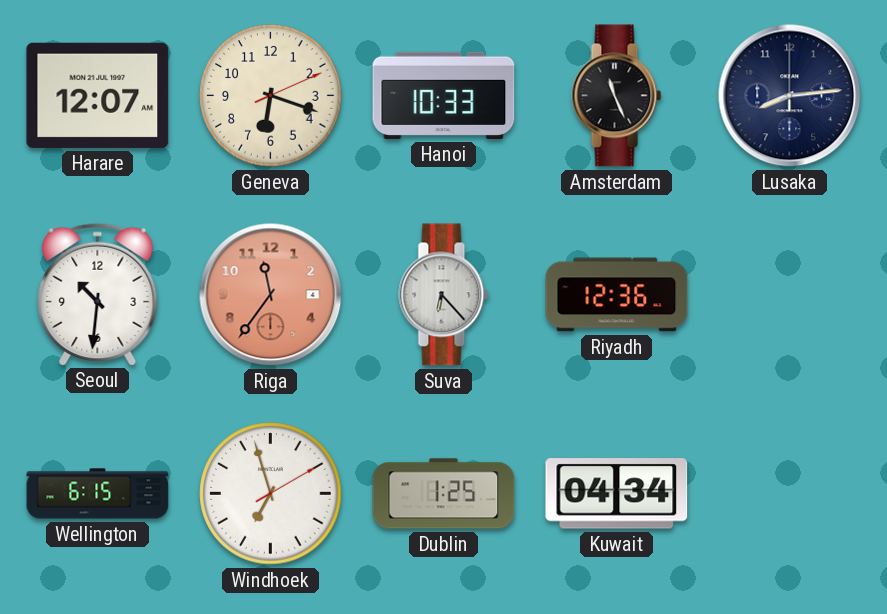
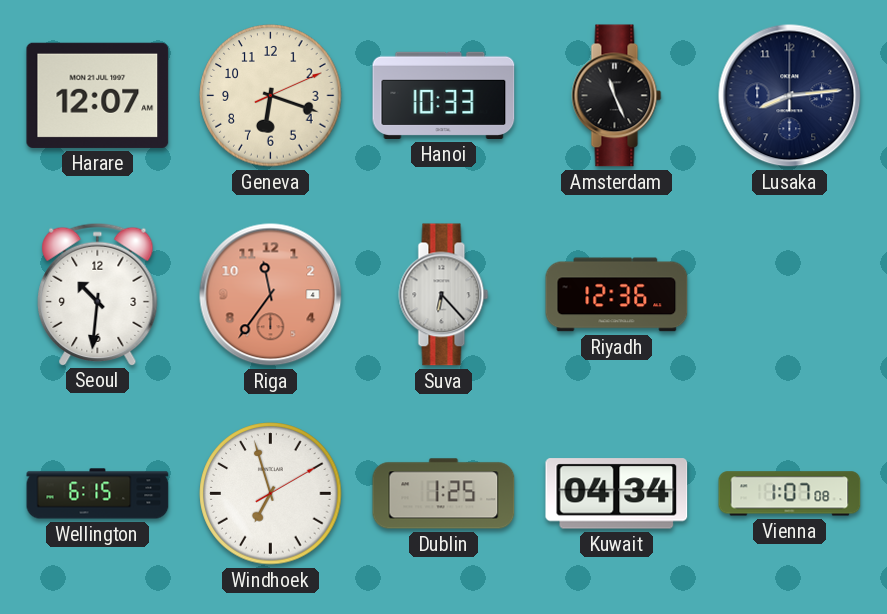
Vienna: none -> 1:07
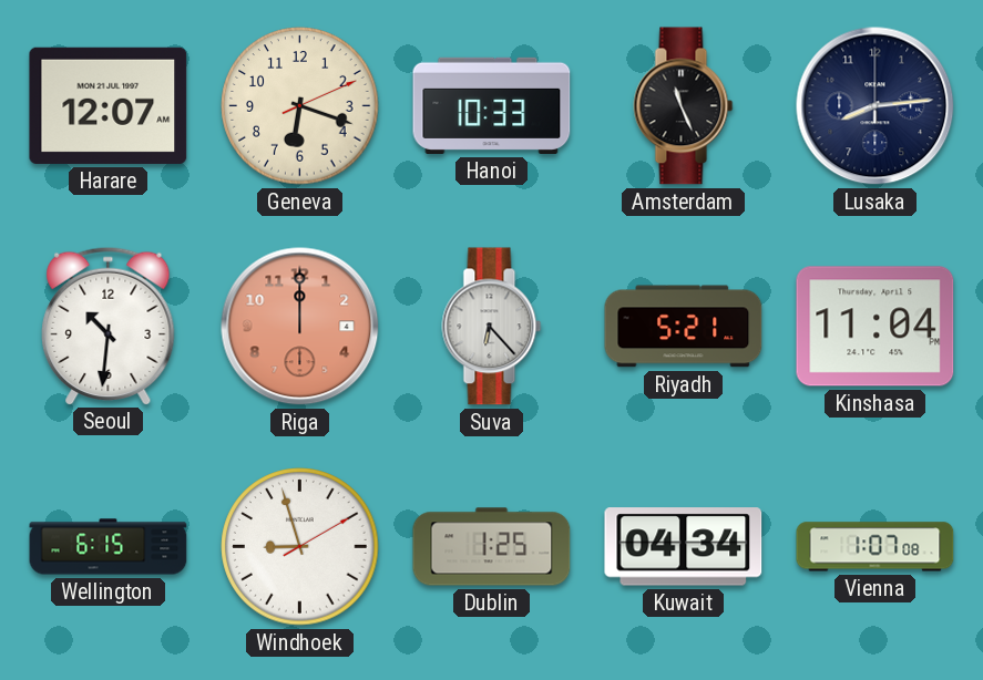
Riga: 11:36 -> 12:00
Riyadh: 12:36 -> 5:21
Kinshasa: none -> 11:04
Windhoek: 6:57 -> 8:57
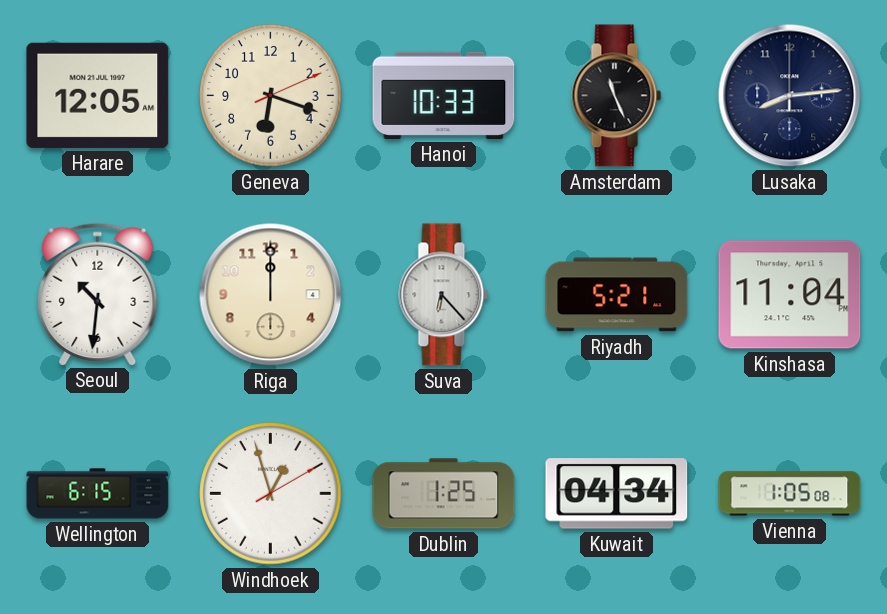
Harare: 12:07 -> 12:05
Riga dial: salmon -> cream
Windhoek: 8:57 -> 12:57
Vienna: 1:07 -> 1:05
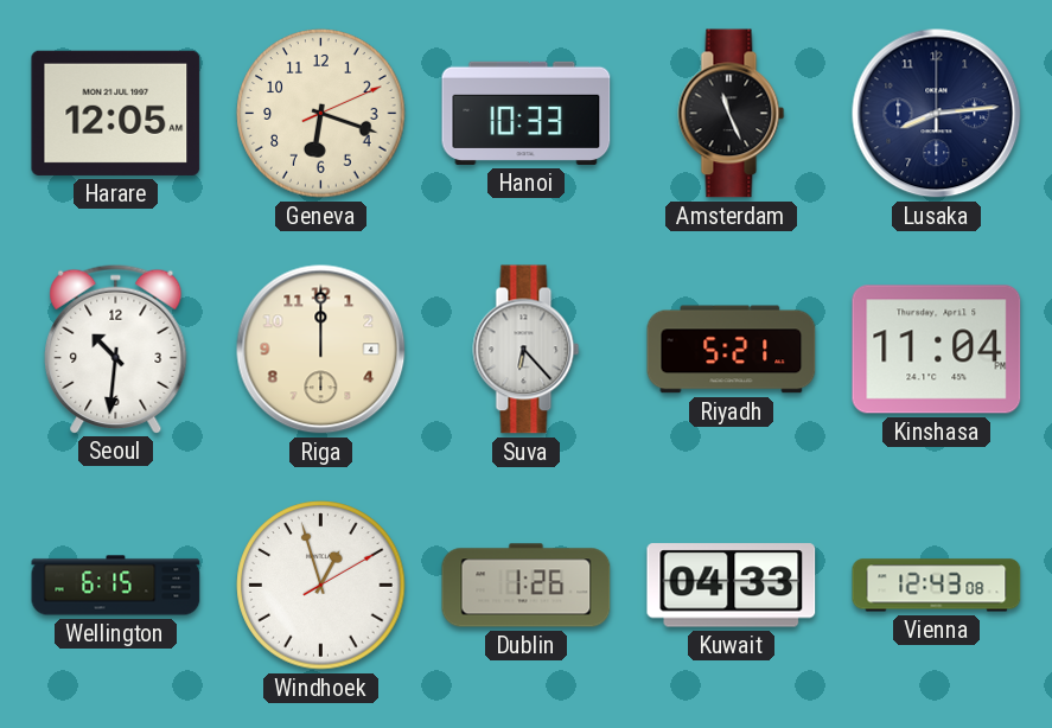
Dublin: 1:25 -> 1:26
Kuwait: 04:34 -> 04:33
Vienna: 1:05 -> 12:43
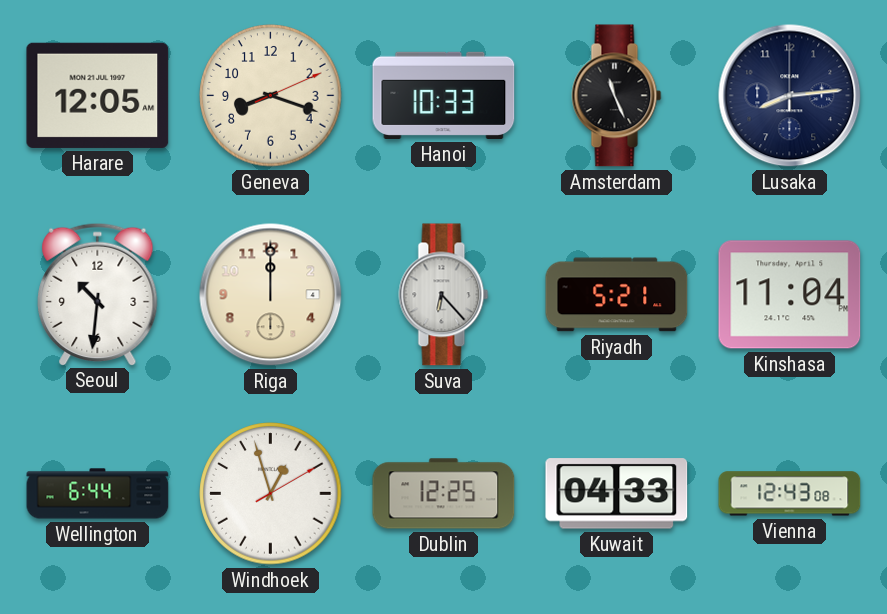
Geneva: 6:18 -> 8:18
Wellington: 6:15 -> 6:44
Dublin: 1:26 -> 12:25
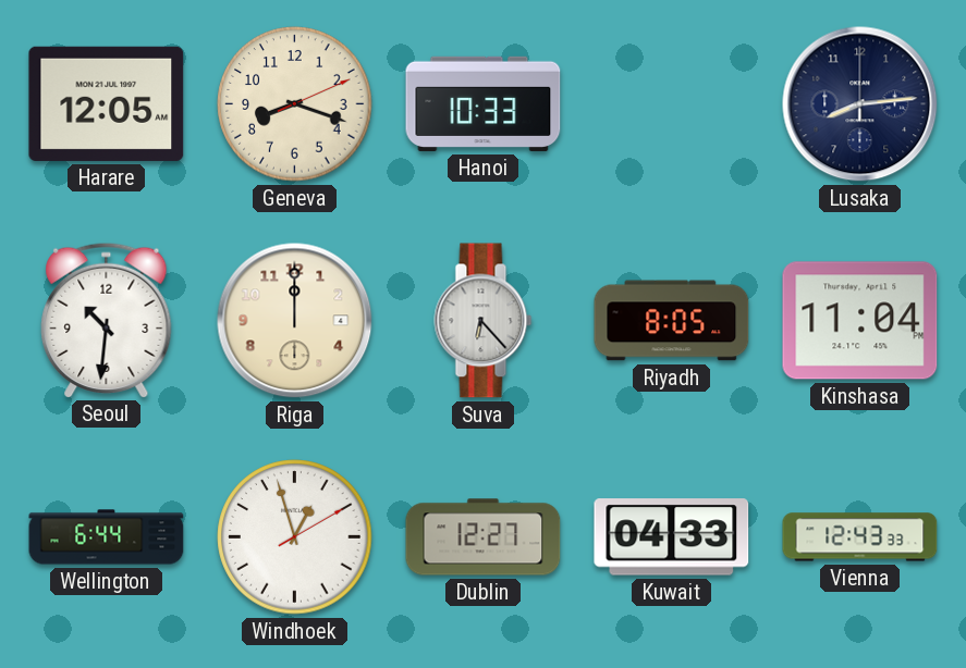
Amsterdam: 11:26 -> none
Riyadh: 5:21 -> 8:05
Dublin: 12:25 -> 12:27
Vienna: 12:43:08 -> 12:43:33
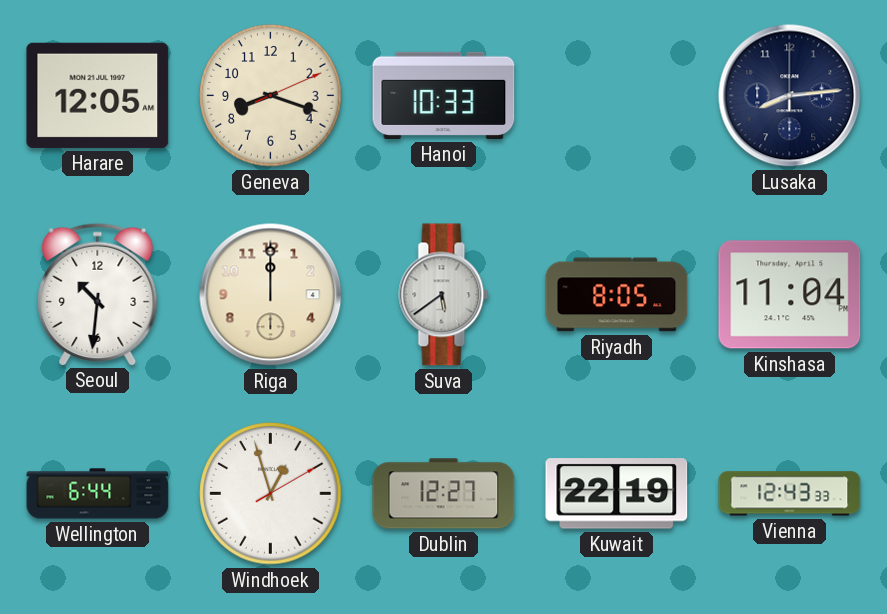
Suva: 6:23 -> 5:39
Kuwait: 04:33 -> 22:19
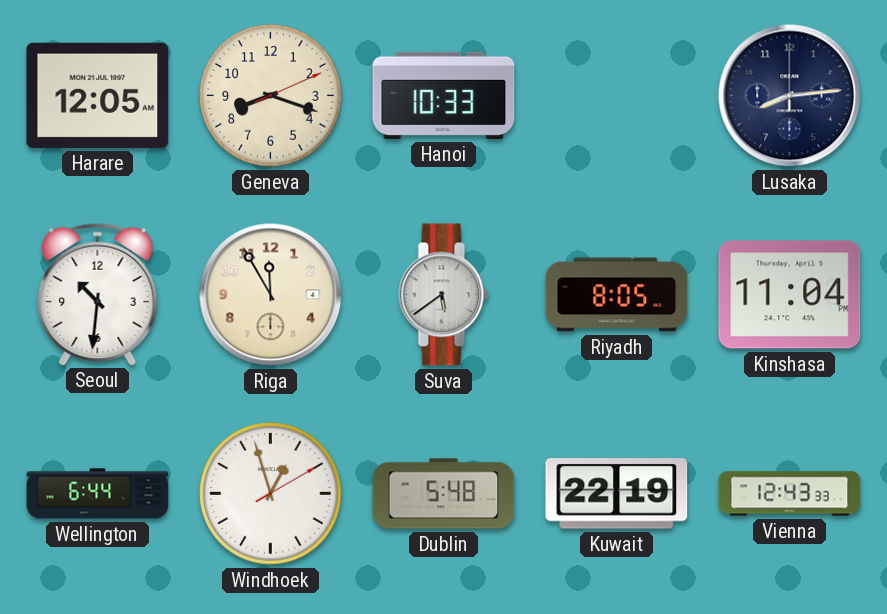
Riga: 12:00 -> 11:55
Dublin: 12:27 -> 5:48
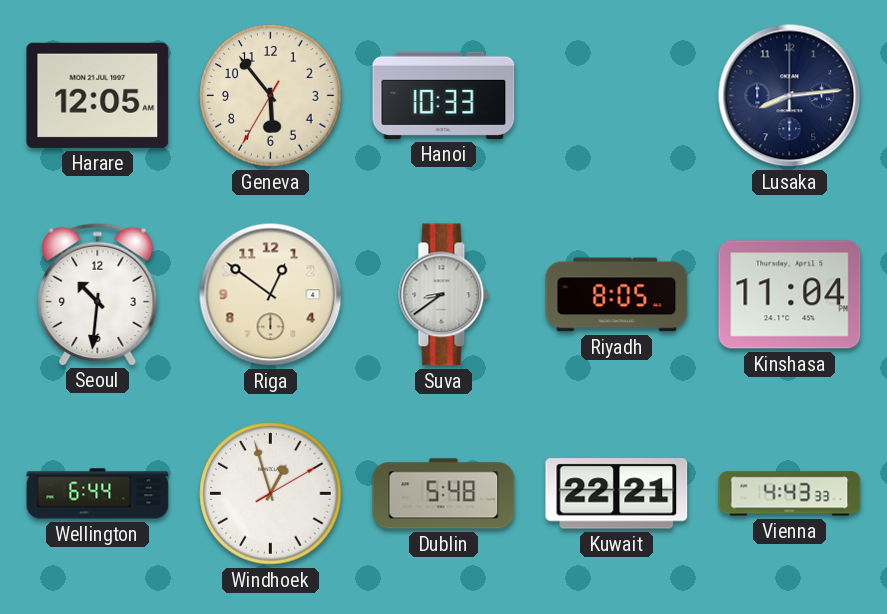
Geneva: 8:18 -> 5:53
Riga: 11:55 -> 12:51
Suva: 5:39 -> 8:39
Kuwait: 22:19 -> 22:21
Vienna: 12:43 -> 4:43
